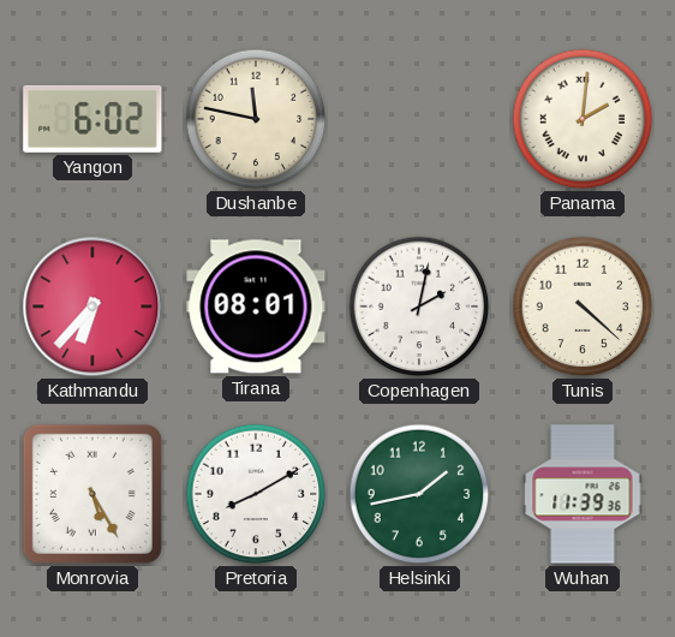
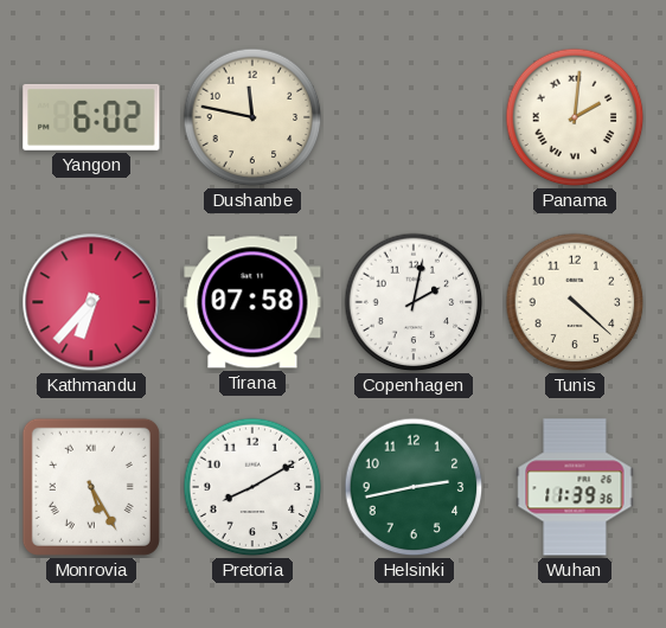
Tirana: 08:01 -> 07:58
Helsinki: 1:43 -> 2:43
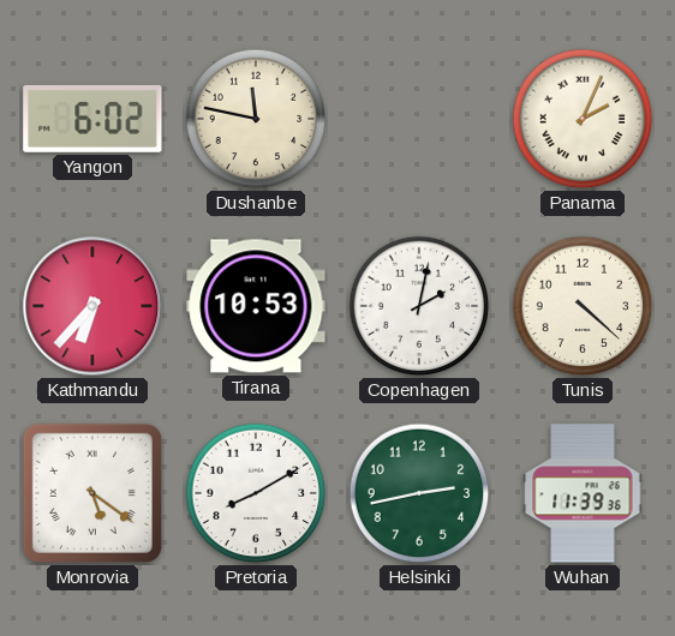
Panama: 2:01 -> 2:04
Tirana: 07:58 -> 10:53
Monrovia: 5:25 -> 5:21
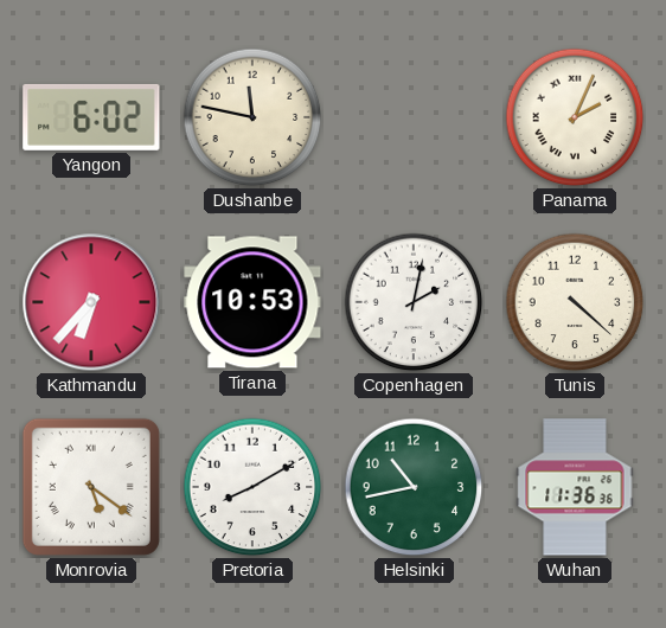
Helsinki: 2:43 -> 10:43
Wuhan: 11:39 -> 11:36
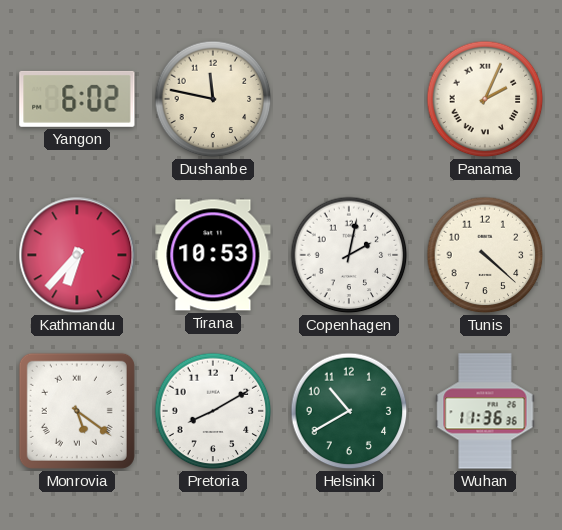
Helsinki: 10:43 -> 10:40
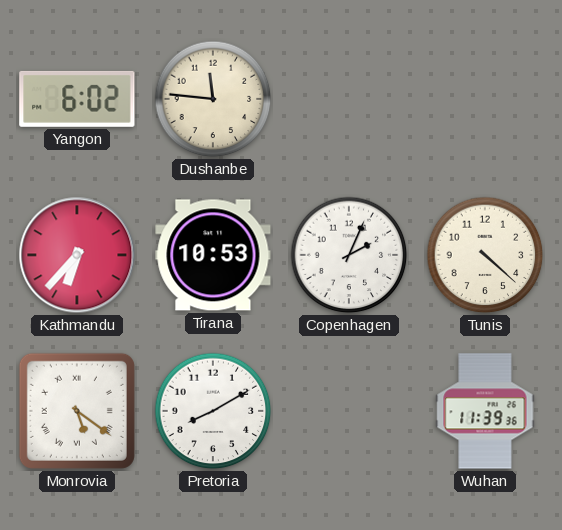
Dushanbe: 11:47 -> 11:46
Panama: 2:04 -> none
Copenhagen: 2:02 -> 2:04
Helsinki: 10:40 -> none
Wuhan: 11:36 -> 11:39
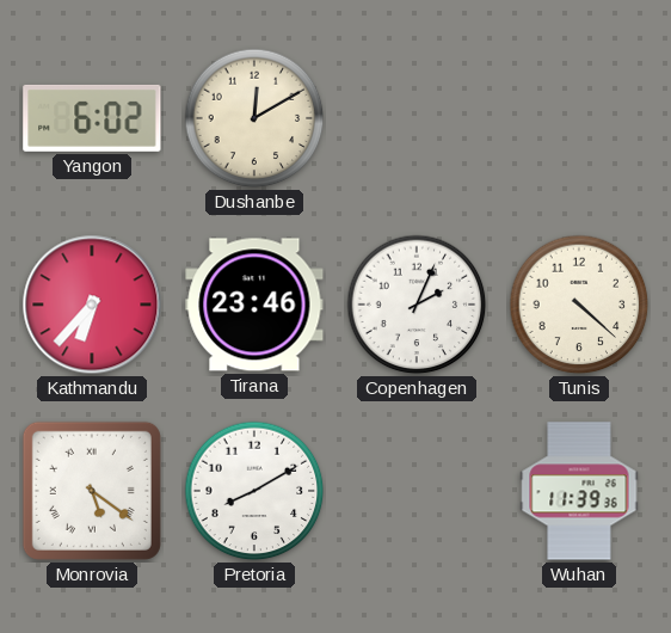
Dushanbe: 11:46 -> 12:10
Tirana: 10:53 -> 23:46
